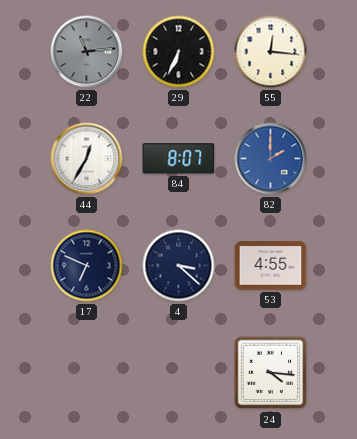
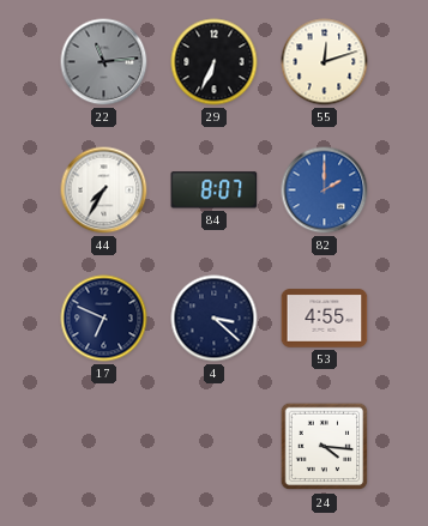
55: 12:16 -> 12:12
44: 12:35 -> 7:35
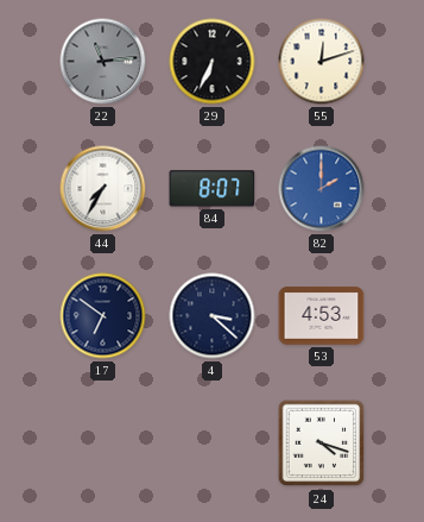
17: 6:49 -> 6:51
53: 4:55 -> 4:53
24: 4:16 -> 4:18
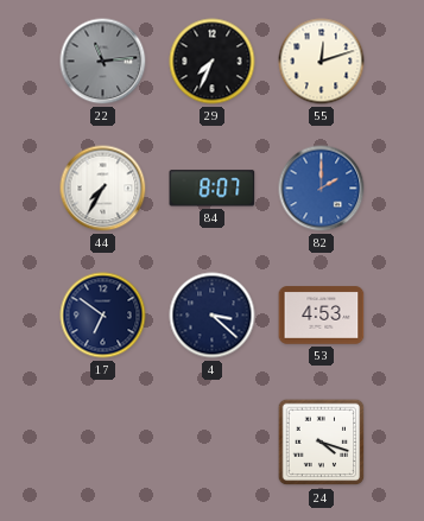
29: 6:34 -> 7:34
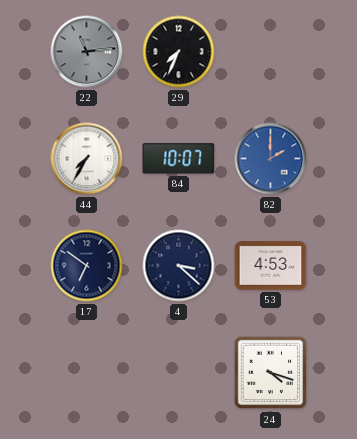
55: 12:12 -> none
84: 8:07 -> 10:07
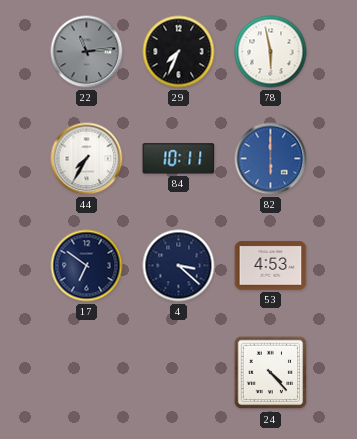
78: none -> 5:58
84: 10:07 -> 10:11
82: 2:00 -> 6:00
24: 4:18 -> 4:23
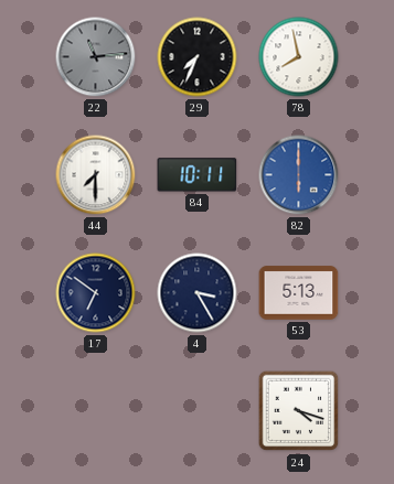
78: 5:58 -> 7:58
44: 7:35 -> 7:30
4: 3:22 -> 3:25
53: 4:53 -> 5:13
24: 4:23 -> 4:18
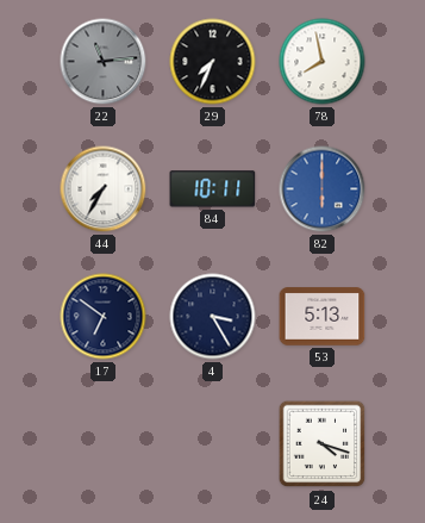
44: 7:30 -> 7:35
